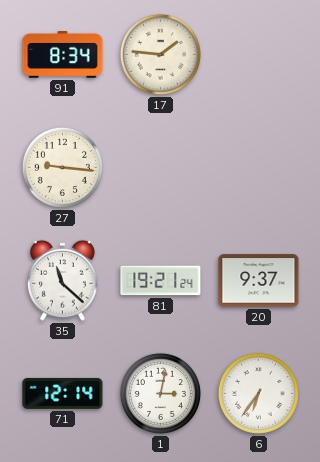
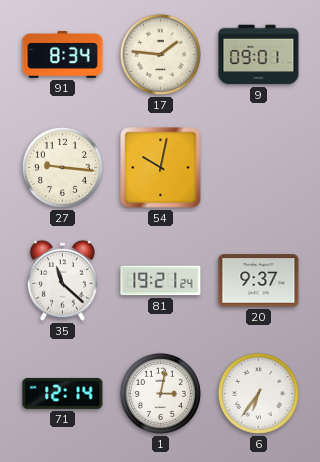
9: none -> 09:01
54: none -> 10:02
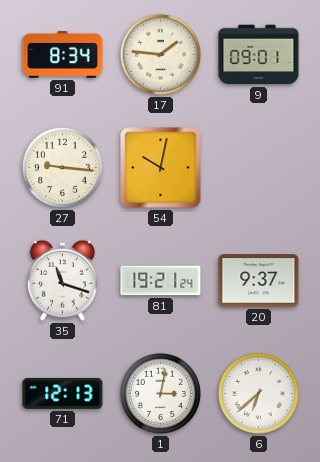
35: 11:22 -> 11:18
71: 12:14 -> 12:13
6: 6:36 -> 6:38
